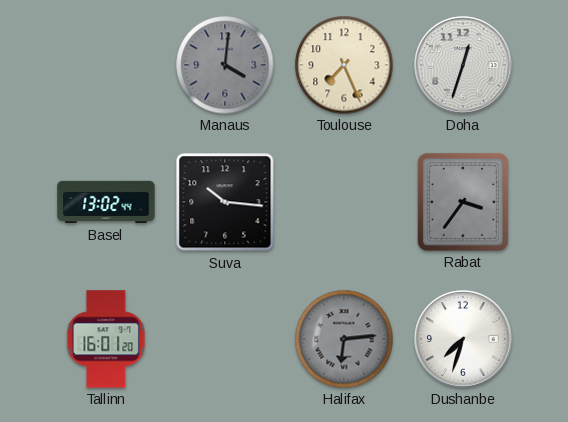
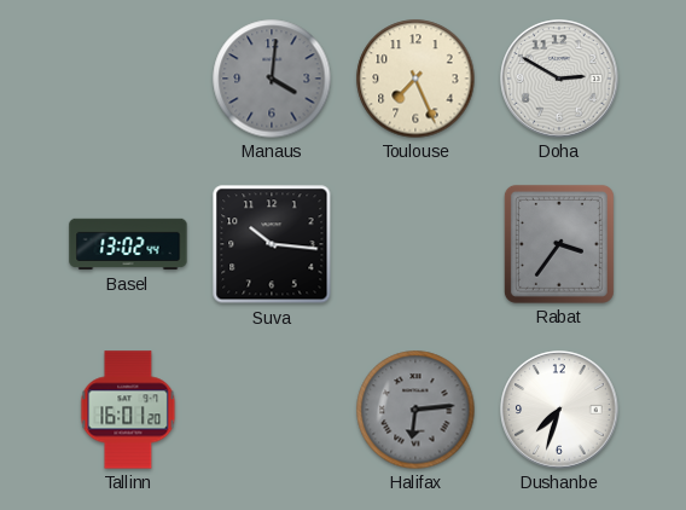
Doha: 12:33 -> 2:50
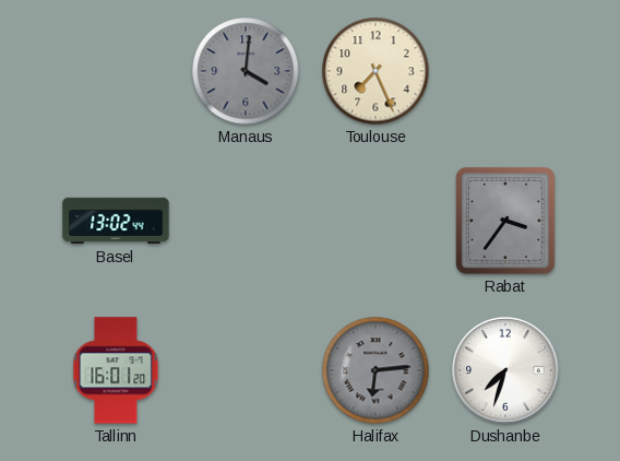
Doha: 2:50 -> none
Suva: 10:16 -> none
